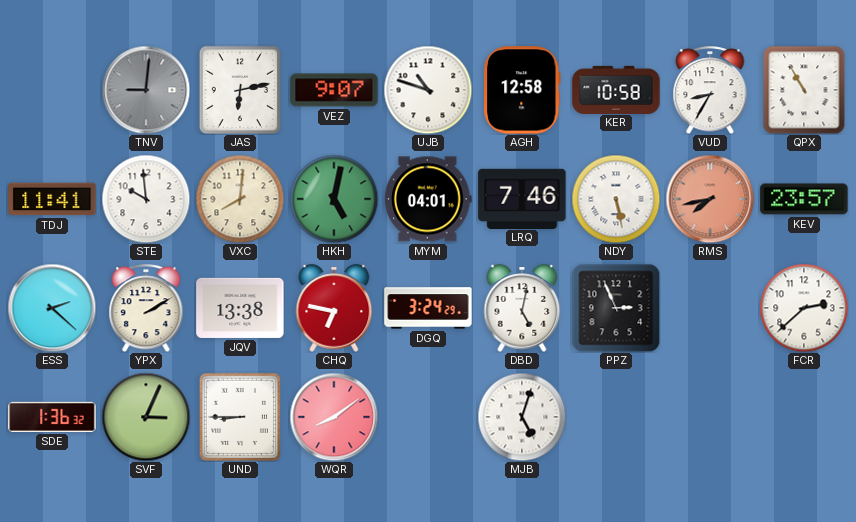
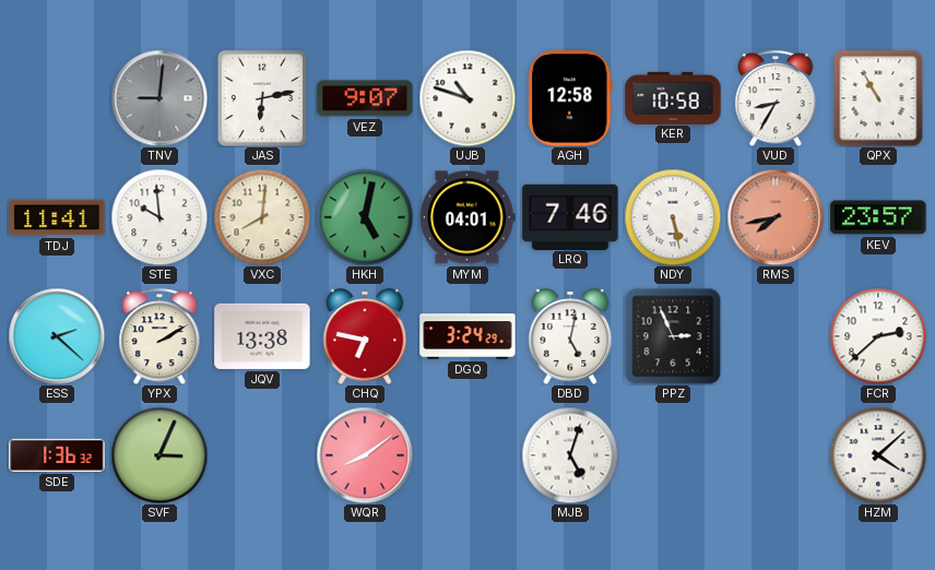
UND: 8:45 -> none
HZM: none -> 4:08
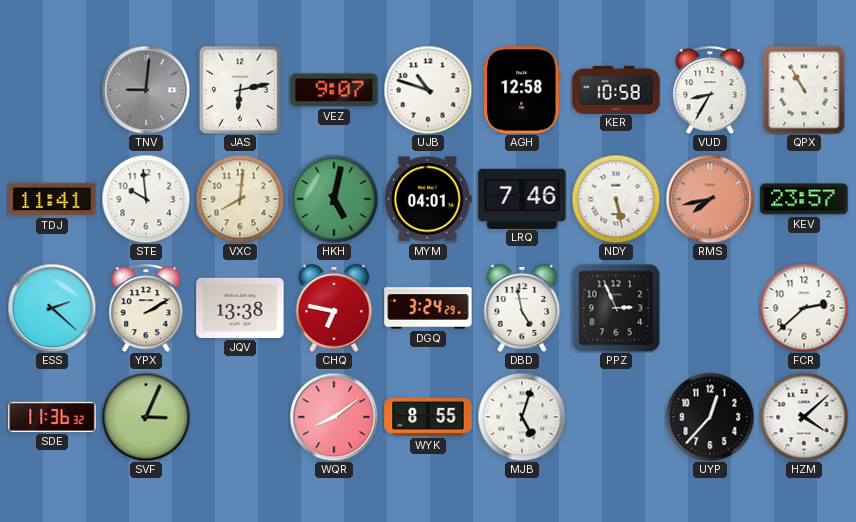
DBD: 5:02 -> 4:58
SDE: 1:36 -> 11:36
WYK: none -> 8:55
UYP: none -> 12:37
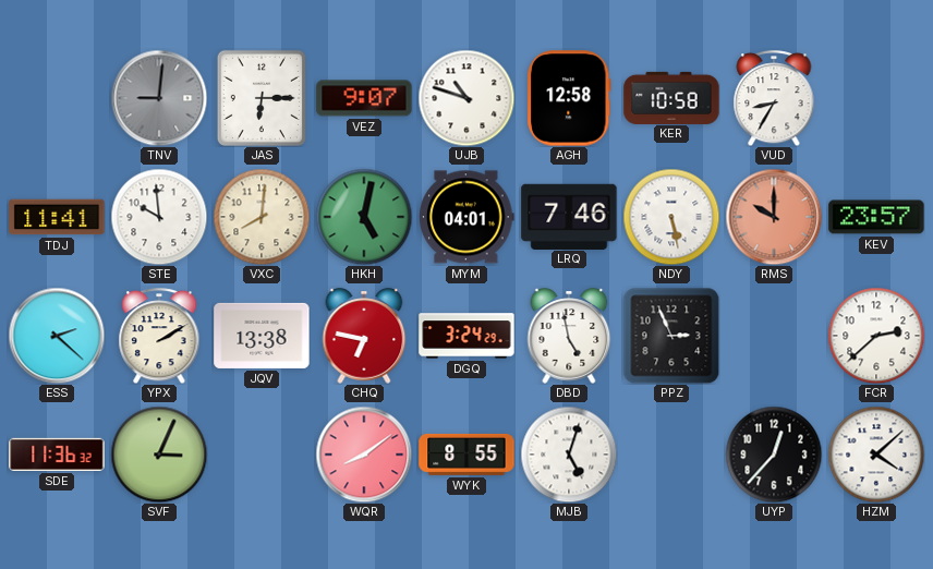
JAS: 6:13 -> 6:15
QPX: 10:55 -> none
RMS: 7:43 -> 10:00
